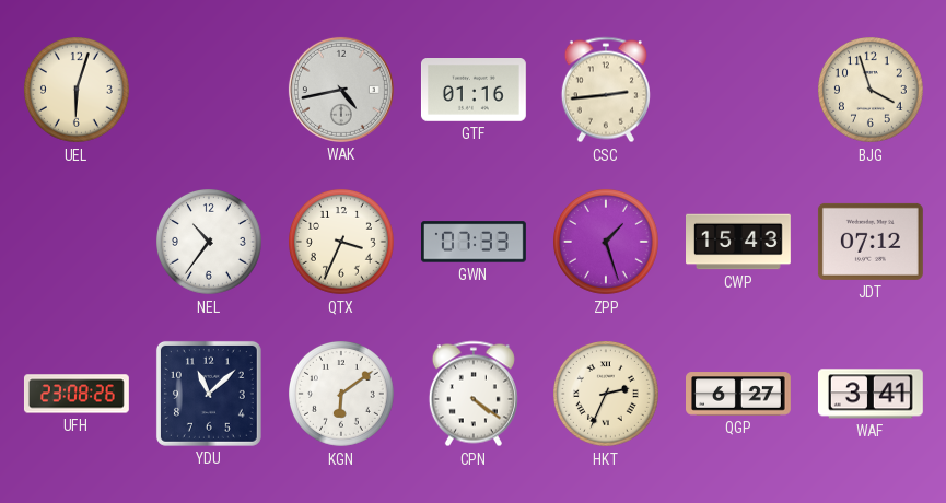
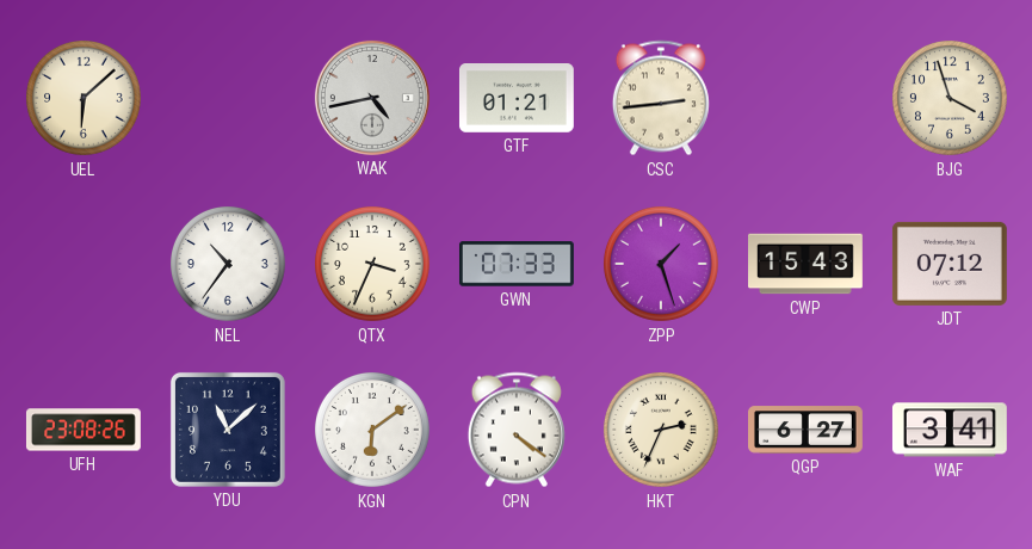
UEL: 6:03 -> 6:08
GTF: 01:16 -> 01:21
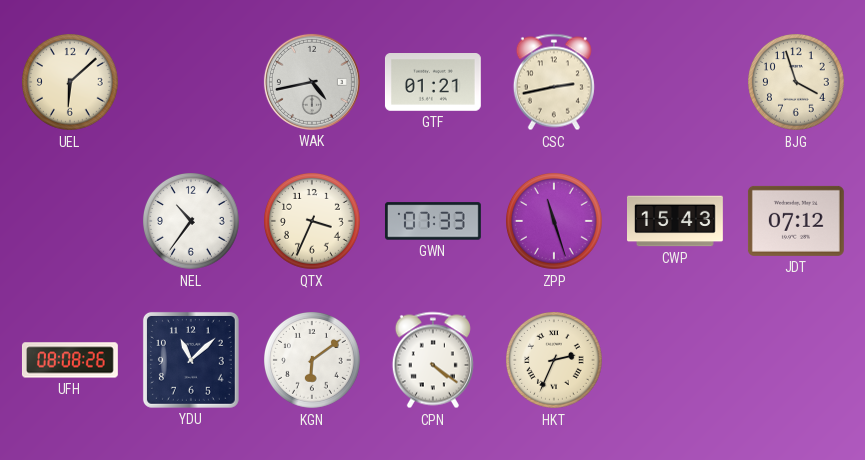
CSC: 2:44 -> 2:43
ZPP: 1:27 -> 11:27
UFH: 23:08 -> 08:08
QGP: 6:27 -> none
WAF: 3:41 -> none
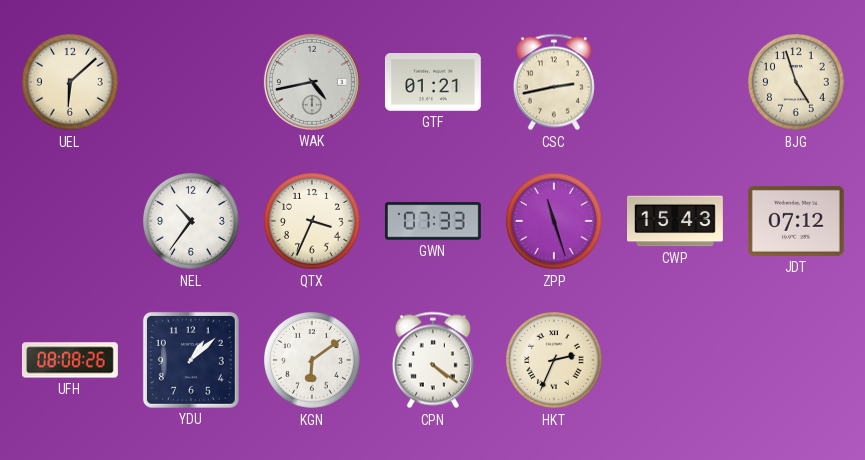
BJG: 3:57 -> 4:57
YDU: 11:08 -> 1:08
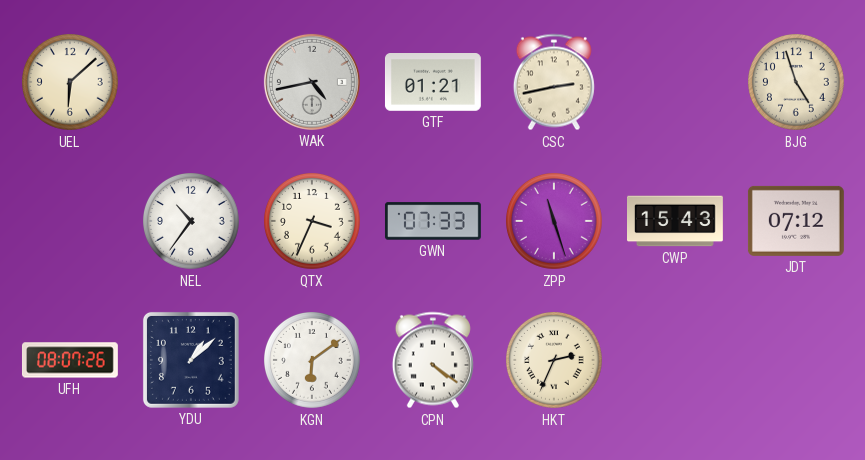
UFH: 08:08 -> 08:07
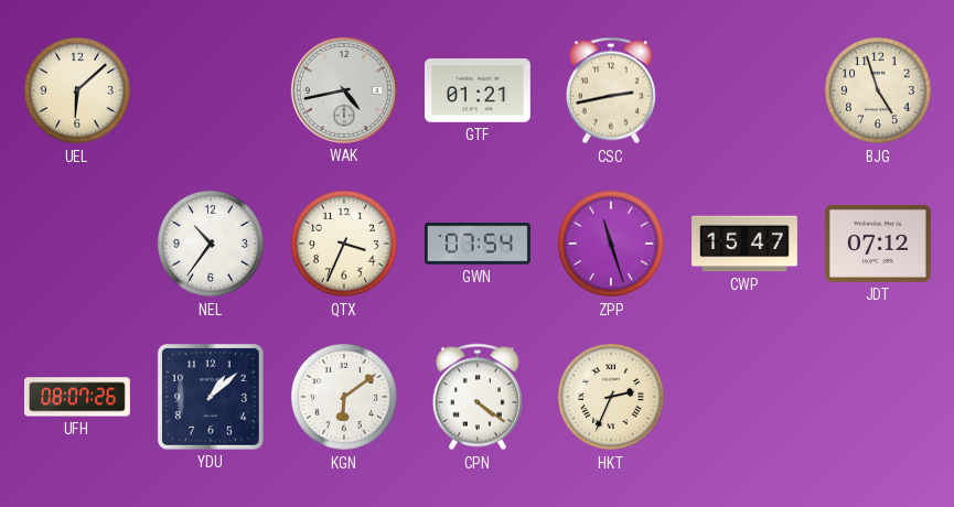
GWN: 07:33 -> 07:54
CWP: 15:43 -> 15:47
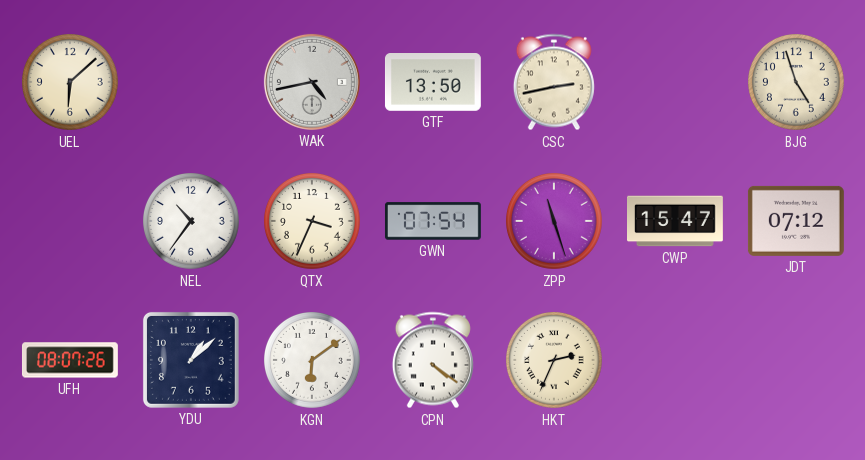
GTF: 01:21 -> 13:50
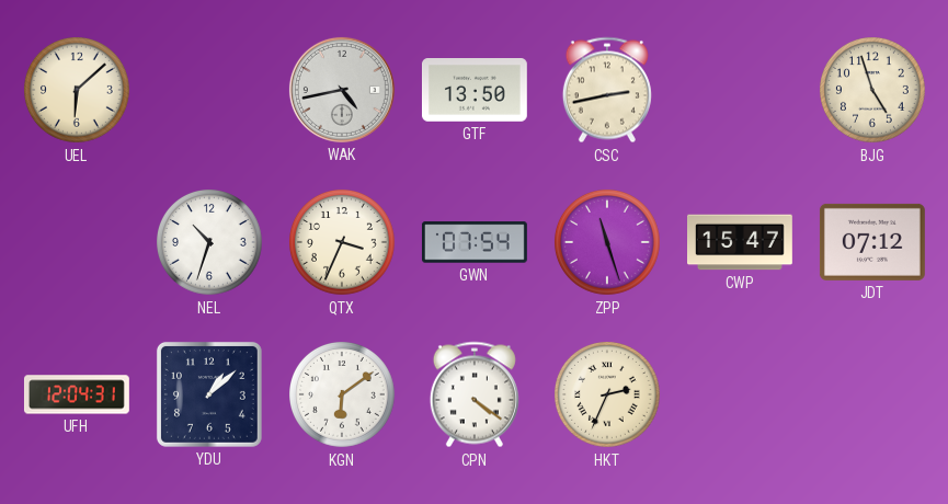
NEL: 10:36 -> 10:33
UFH: 08:07 -> 12:04
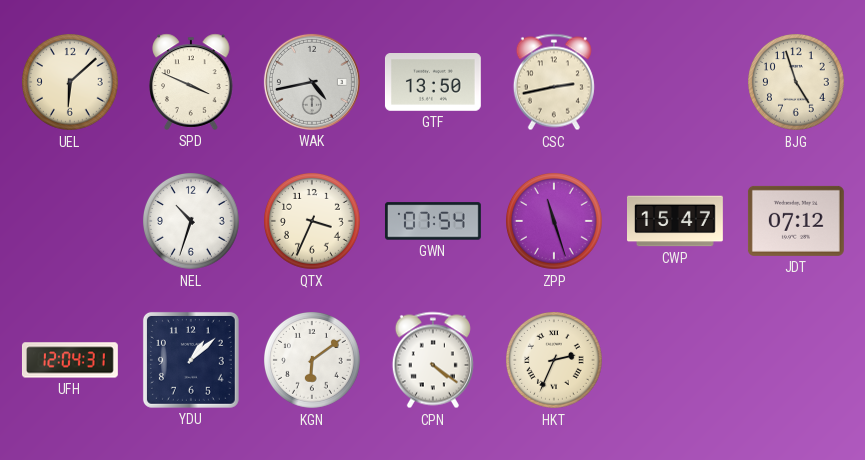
SPD: none -> 3:49
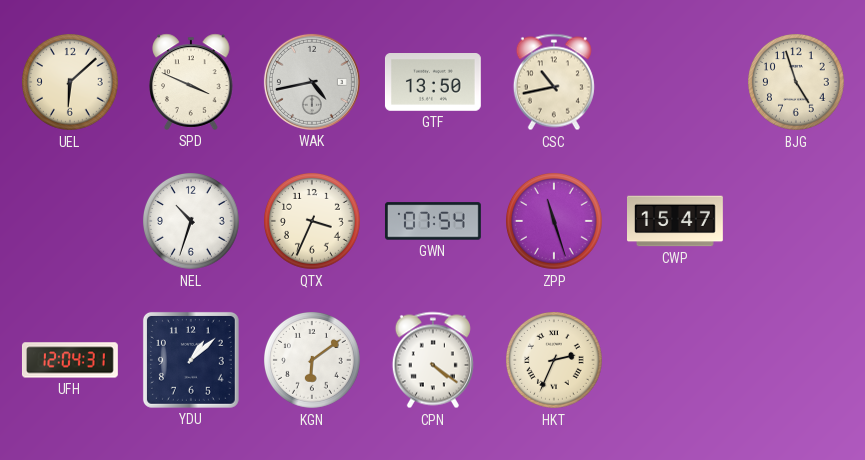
CSC: 2:43 -> 10:43
JDT: 07:12 -> none
